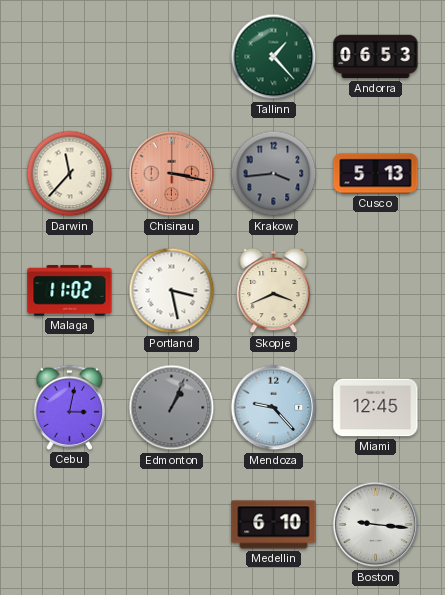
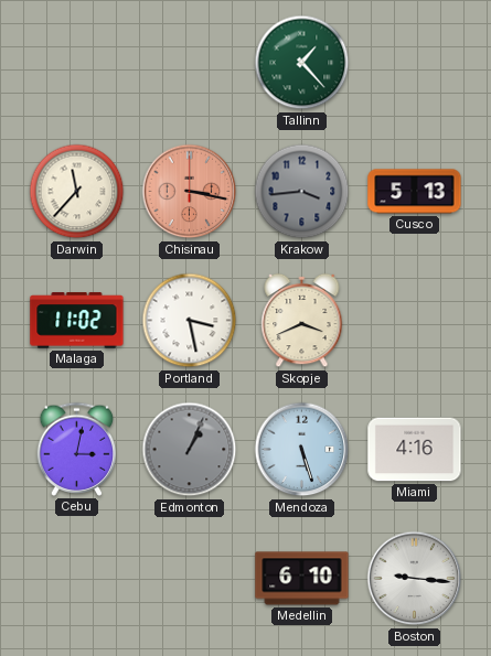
Andorra: 06:53 -> none
Mendoza: 9:23 -> 5:27
Miami: 12:45 -> 4:16
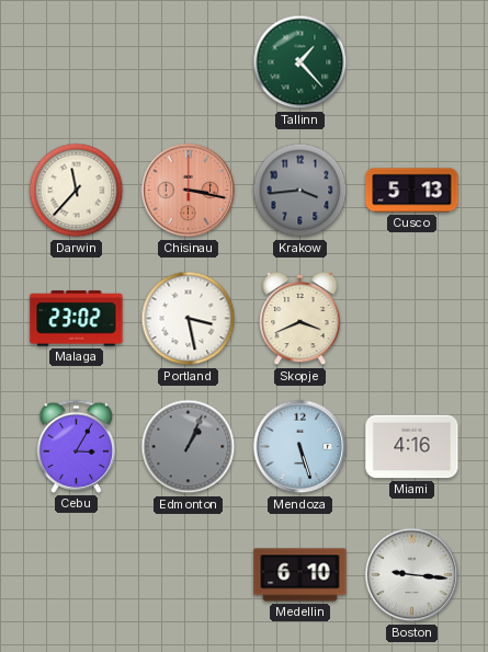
Malaga: 11:02 -> 23:02
Cebu: 3:02 -> 3:05
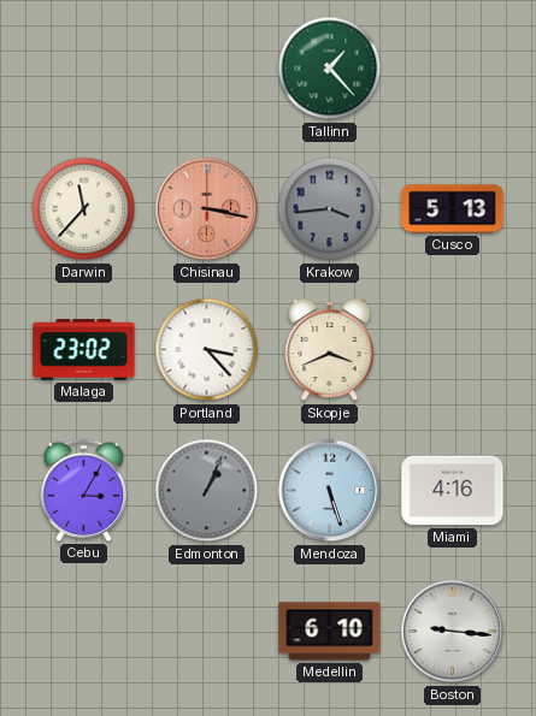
Portland: 3:28 -> 3:23
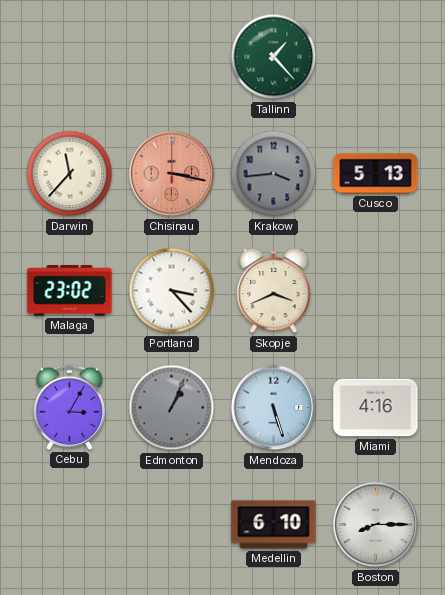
Boston: 9:16 -> 8:15
